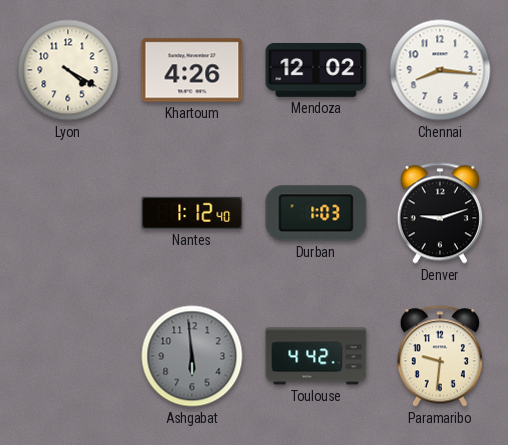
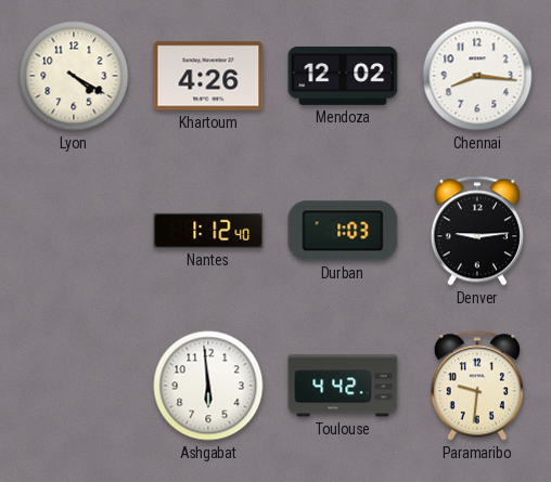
Denver: 9:12 -> 9:14
Ashgabat dial: grey -> white
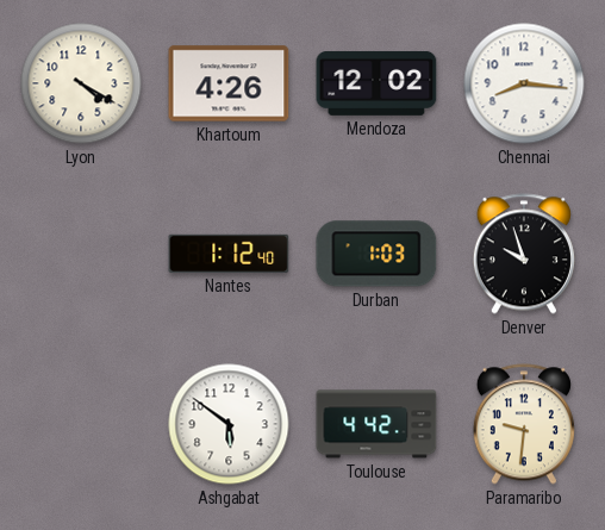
Denver: 9:14 -> 9:57
Ashgabat: 5:59 -> 5:51
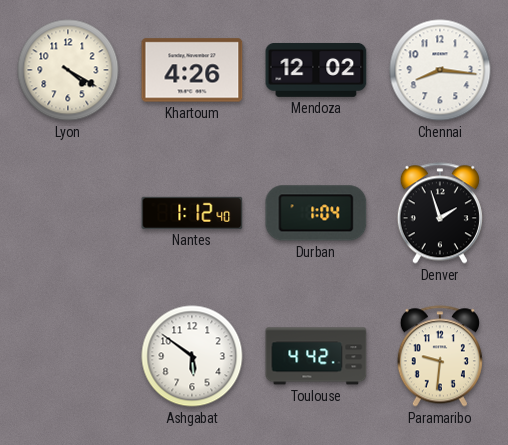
Durban: 1:03 -> 1:04
Denver: 9:57 -> 1:57
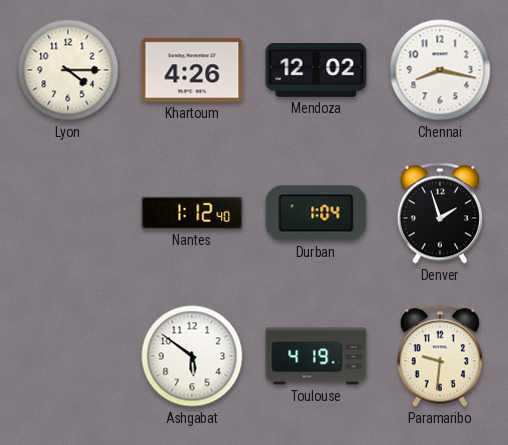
Lyon: 4:20 -> 4:15
Chennai: 8:16 -> 8:17
Toulouse: 4:42 -> 4:19
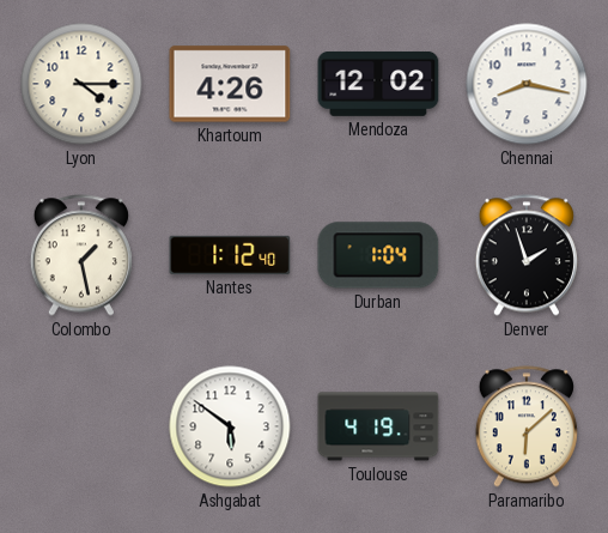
Colombo: none -> 1:28
Paramaribo: 9:31 -> 6:08
